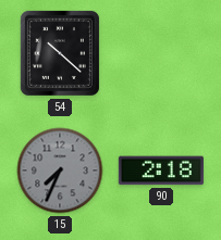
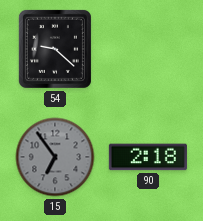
54: 10:22 -> 9:22
15: 7:34 -> 6:54
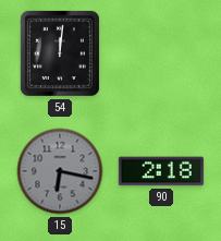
54: 9:22 -> 12:01
15: 6:54 -> 6:17
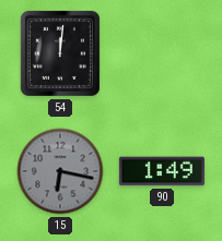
90: 2:18 -> 1:49
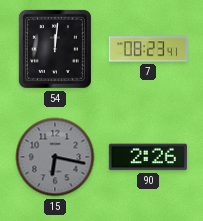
7: none -> 08:23
90: 1:49 -> 2:26
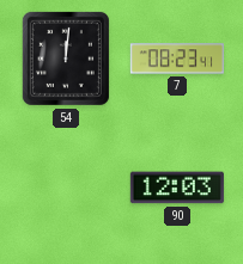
15: 6:17 -> none
90: 2:26 -> 12:03
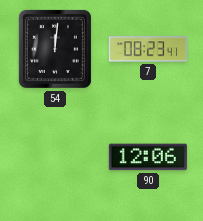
90: 12:03 -> 12:06
